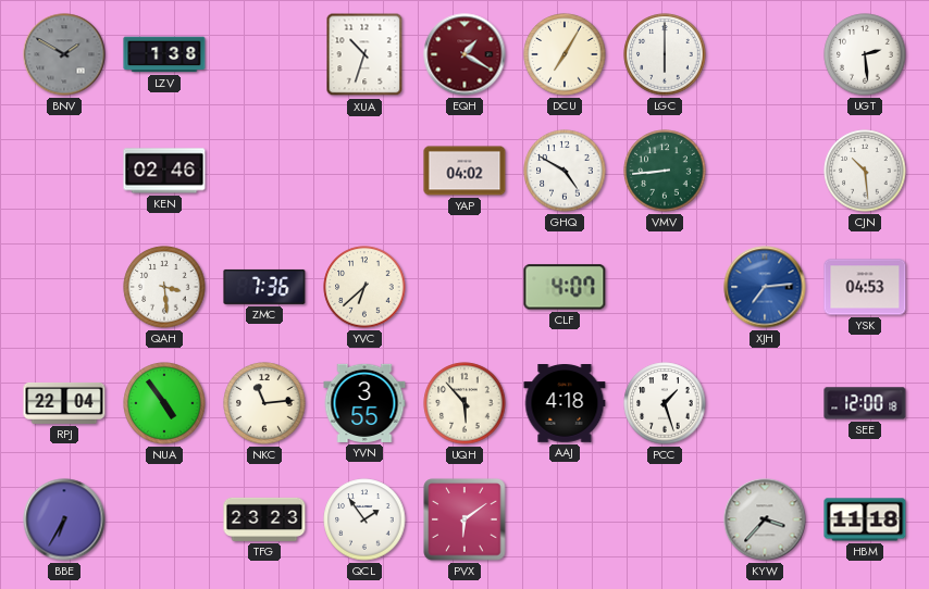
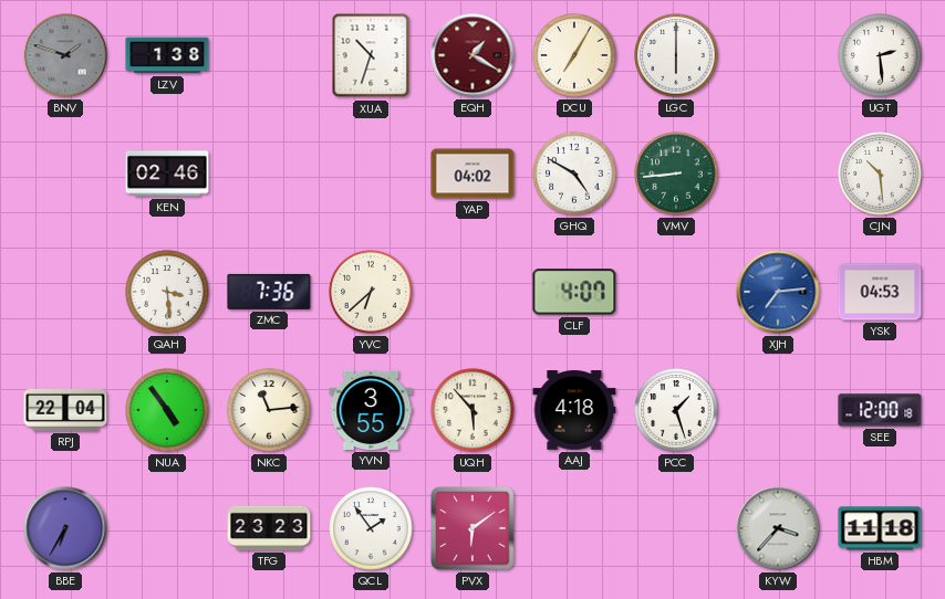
BNV: 1:50 -> 1:48
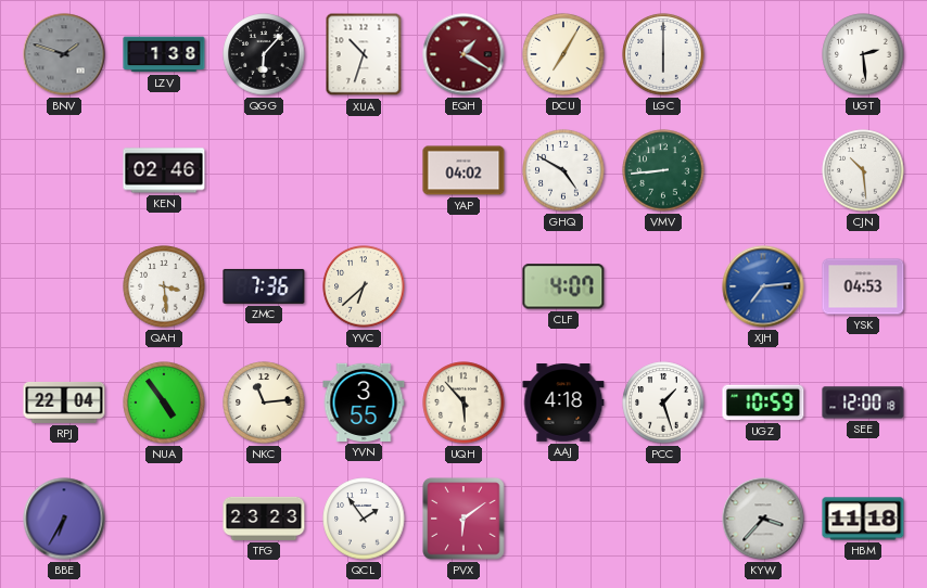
QGG: none -> 6:07
UGZ: none -> 10:59
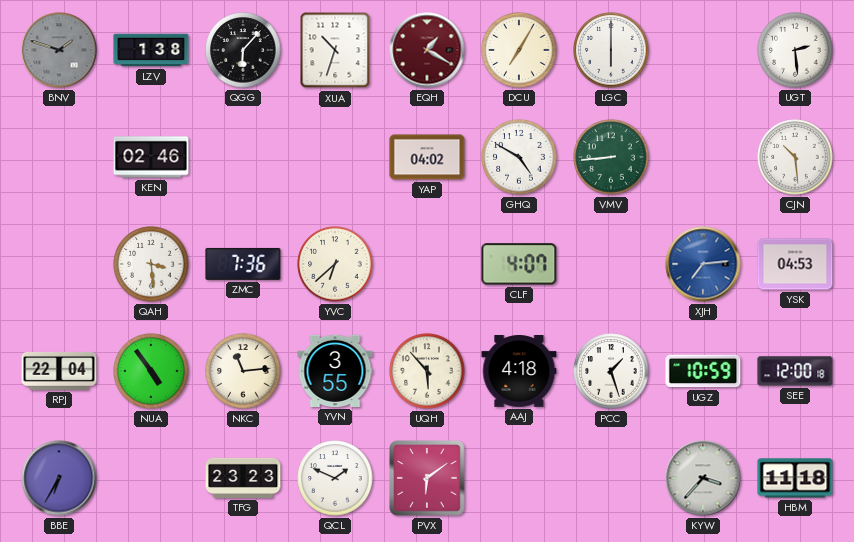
QCL: 1:54 -> 1:49
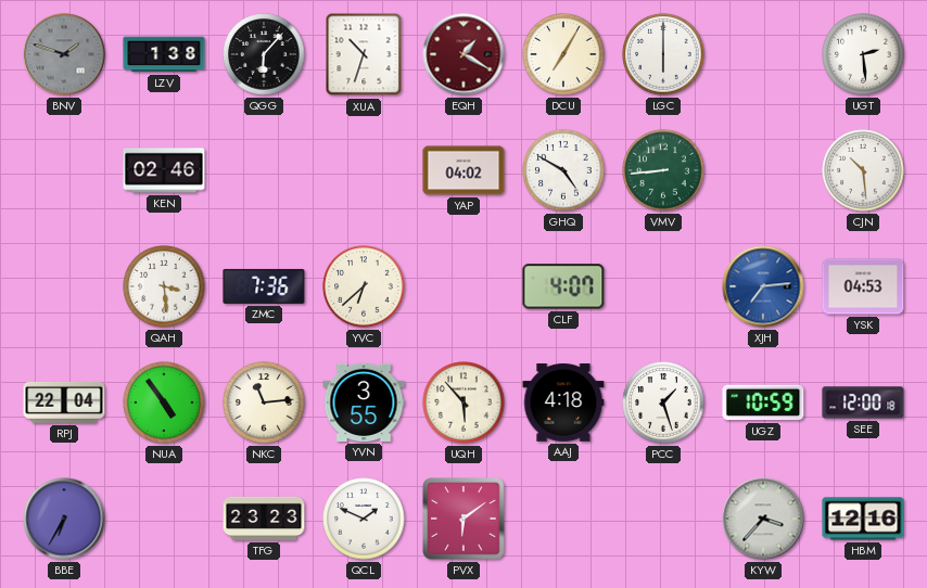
HBM: 11:18 -> 12:16
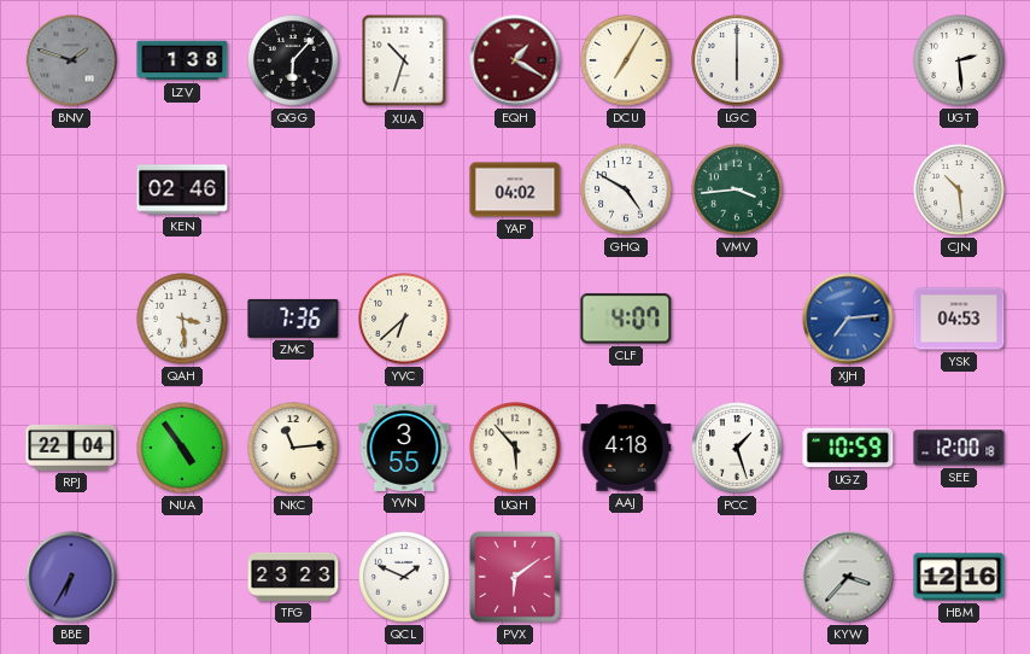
VMV: 8:44 -> 3:44
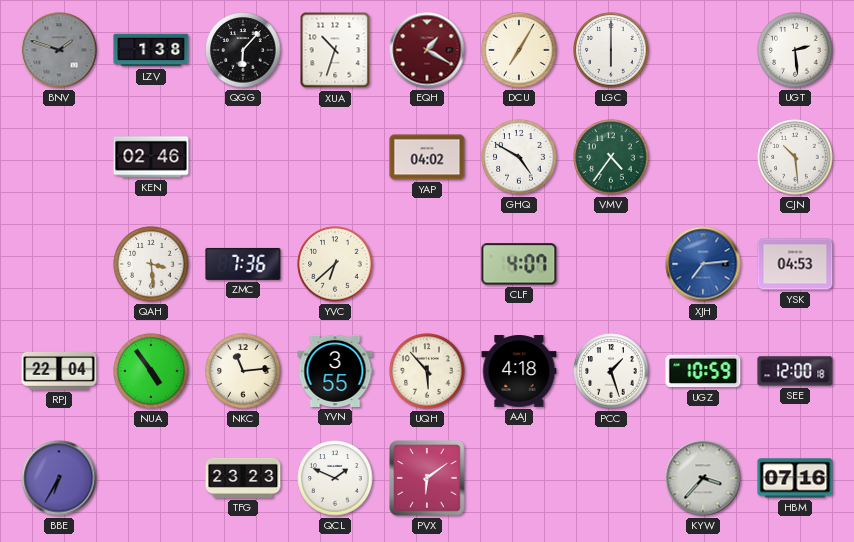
VMV: 3:44 -> 4:36
HBM: 12:16 -> 07:16
